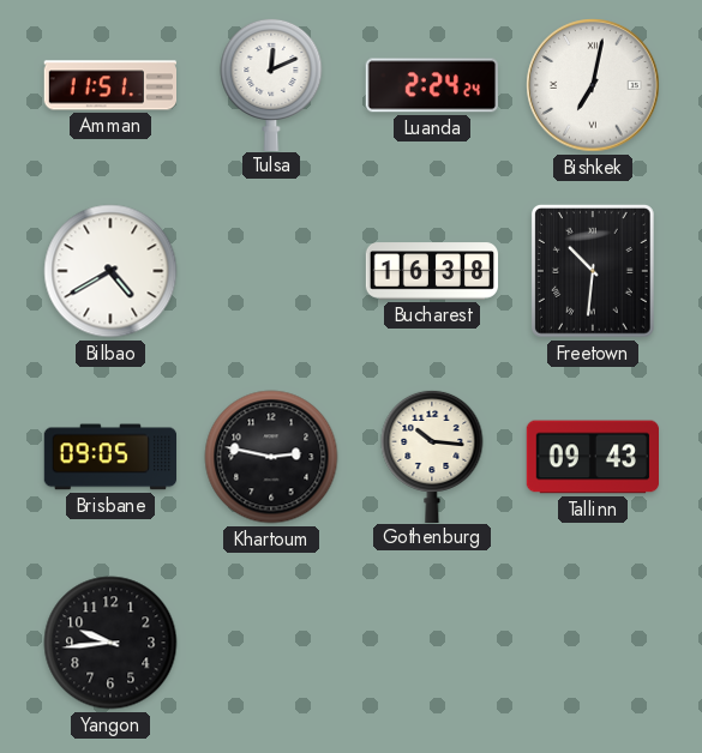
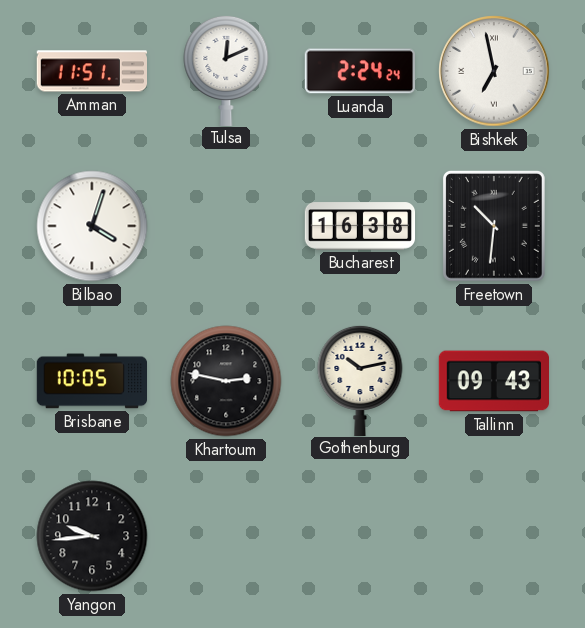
Bishkek: 7:02 -> 6:58
Bilbao: 4:40 -> 4:03
Brisbane: 09:05 -> 10:05
Gothenburg: 10:16 -> 10:13
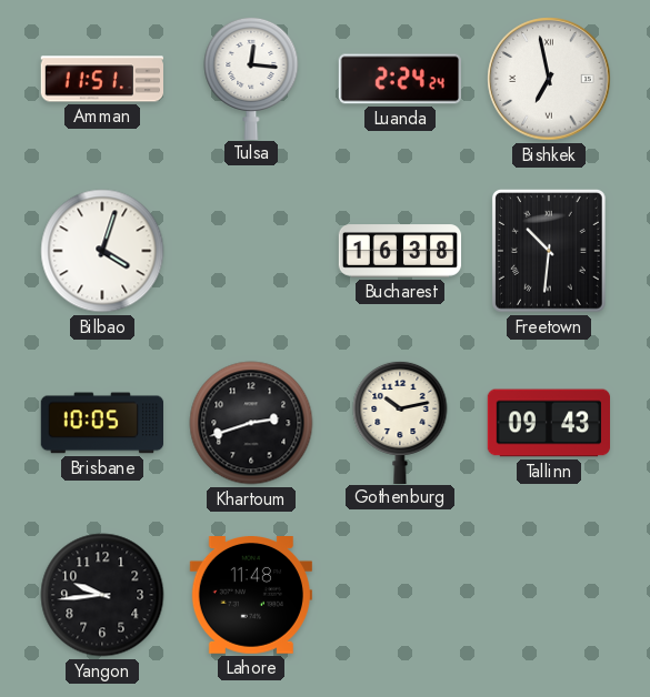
Tulsa: 12:11 -> 12:16
Khartoum: 2:47 -> 2:42
Lahore: none -> 11:48
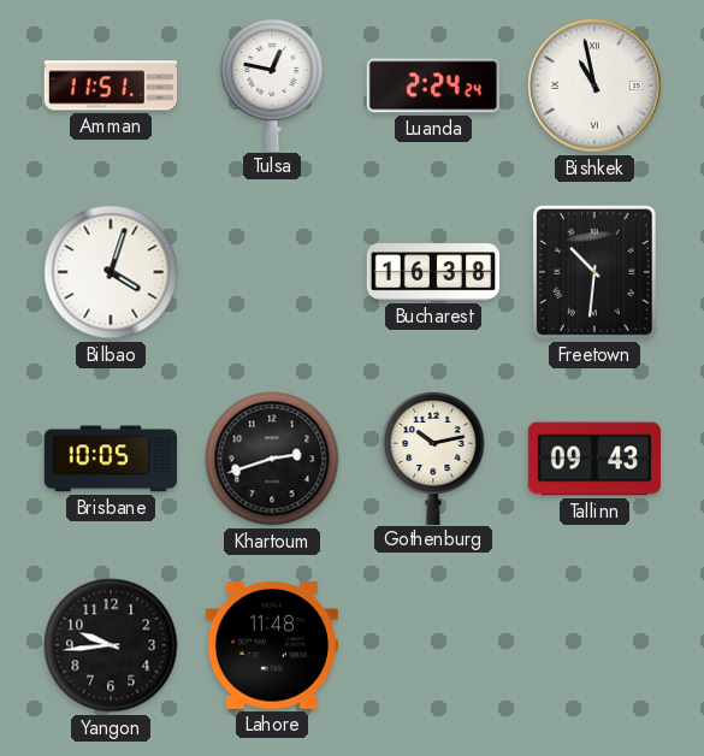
Tulsa: 12:16 -> 12:47
Bishkek: 6:58 -> 10:58
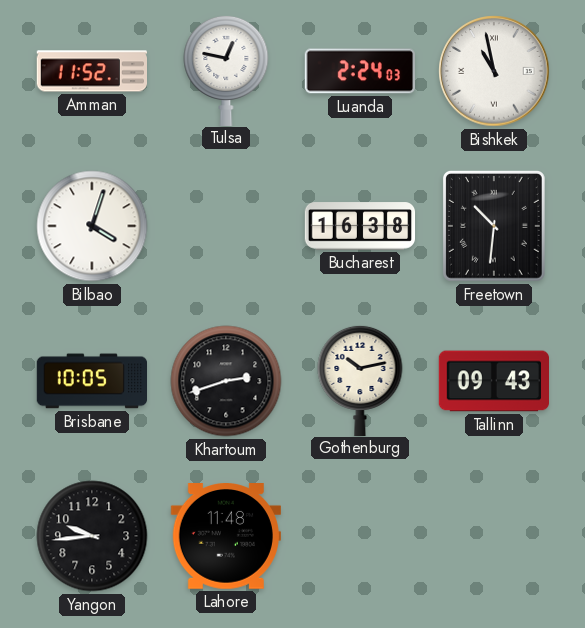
Amman: 11:51 -> 11:52
Luanda: 2:24:24 -> 2:24:03
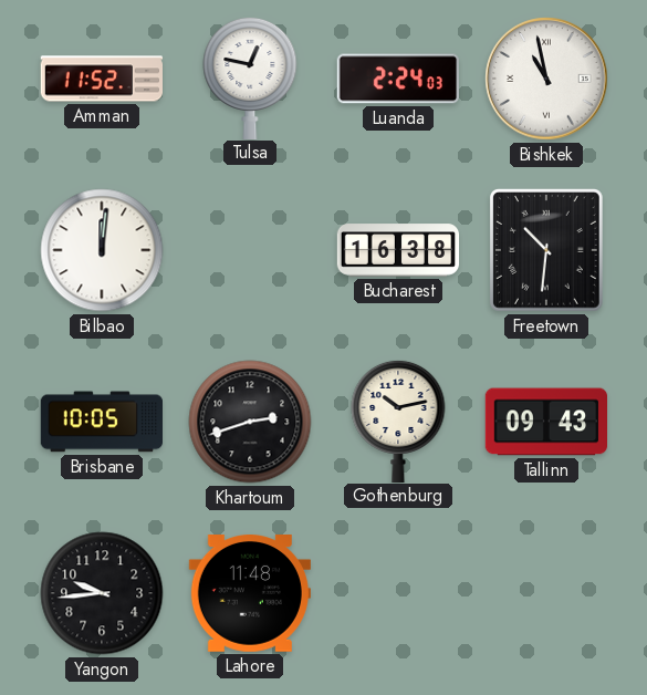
Bilbao: 4:03 -> 12:01
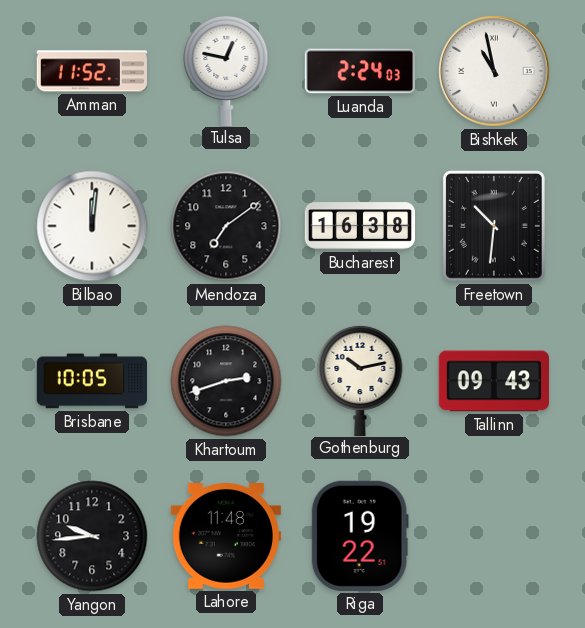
Mendoza: none -> 7:09
Riga: none -> 19:22
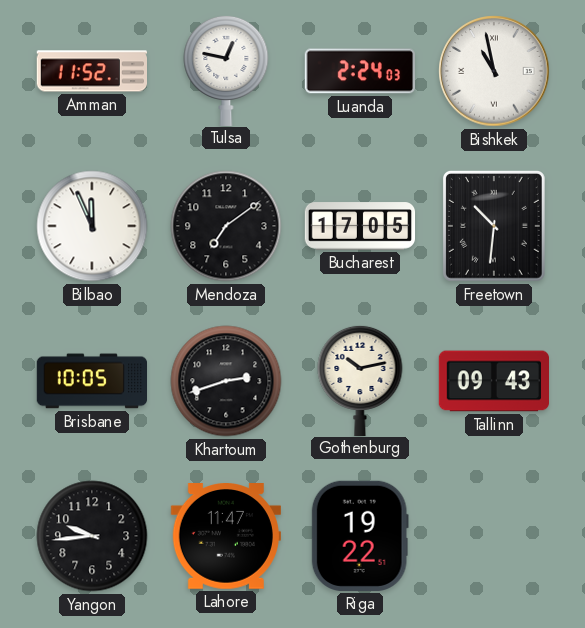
Bilbao: 12:01 -> 11:56
Bucharest: 16:38 -> 17:05
Lahore: 11:48 -> 11:47
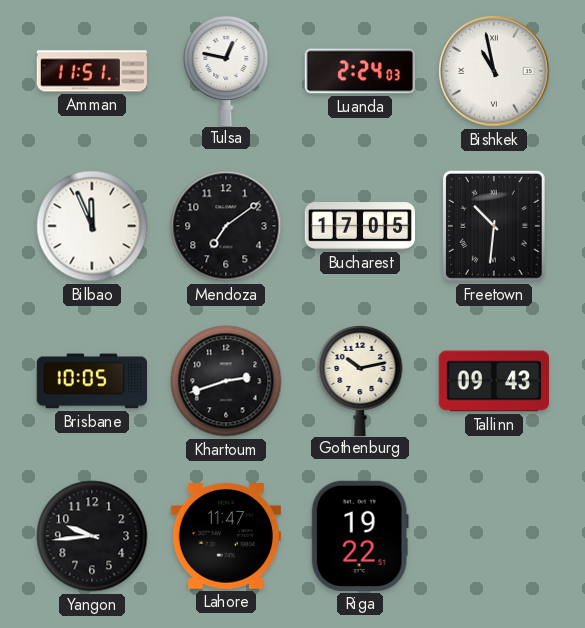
Amman: 11:52 -> 11:51
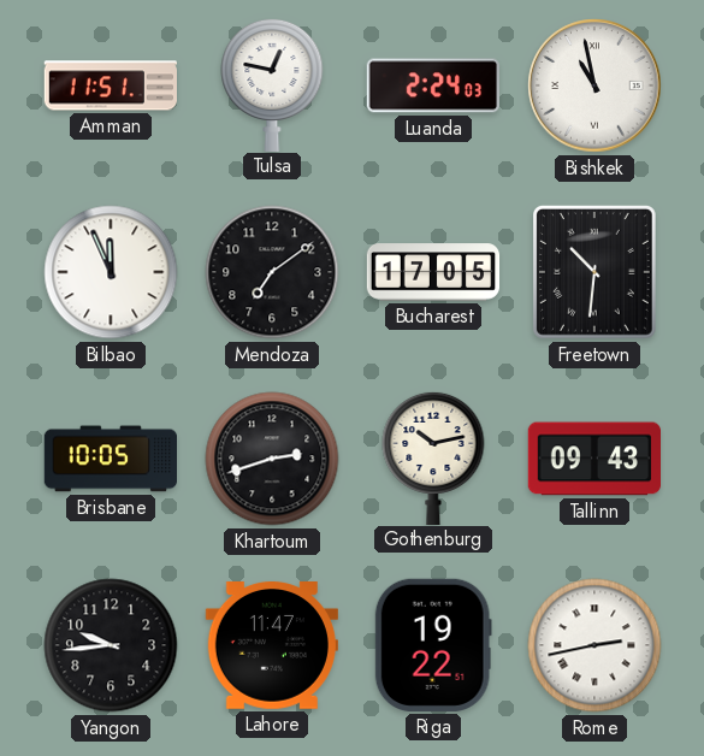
Rome: none -> 2:43
